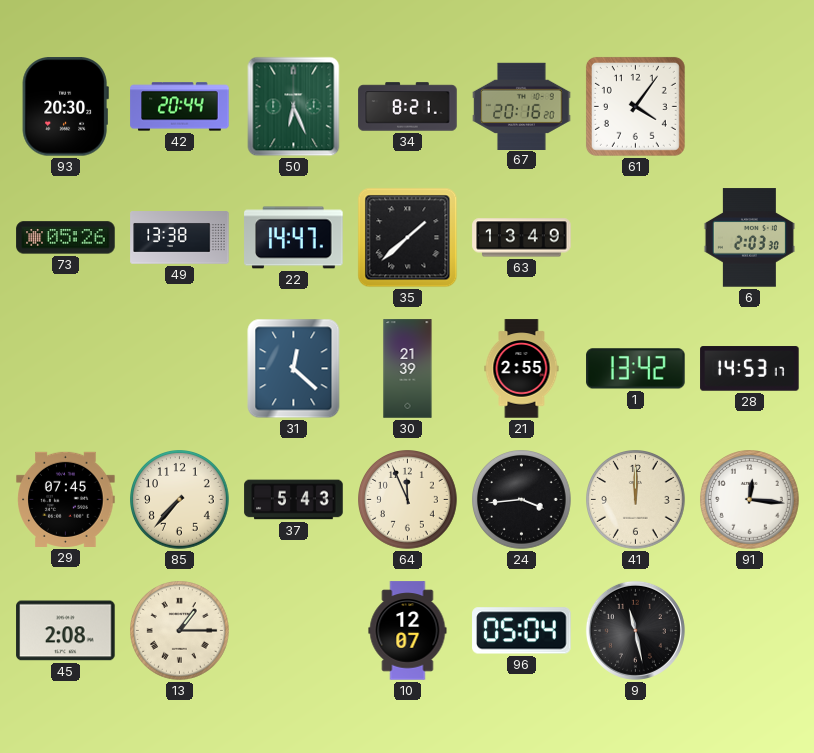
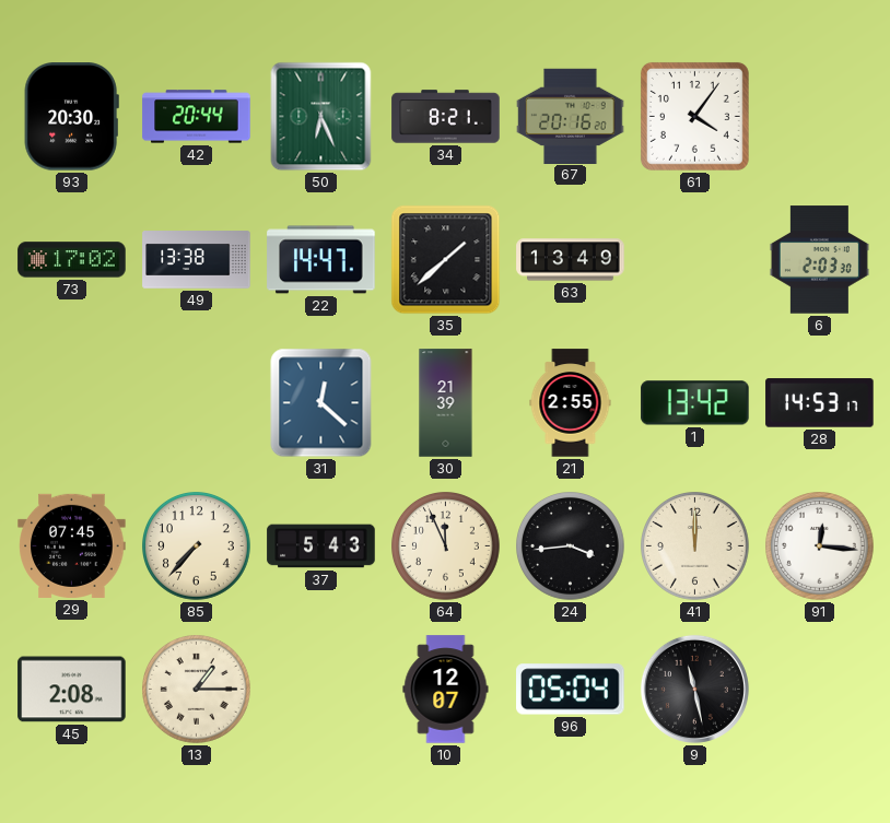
73: 05:26 -> 17:02
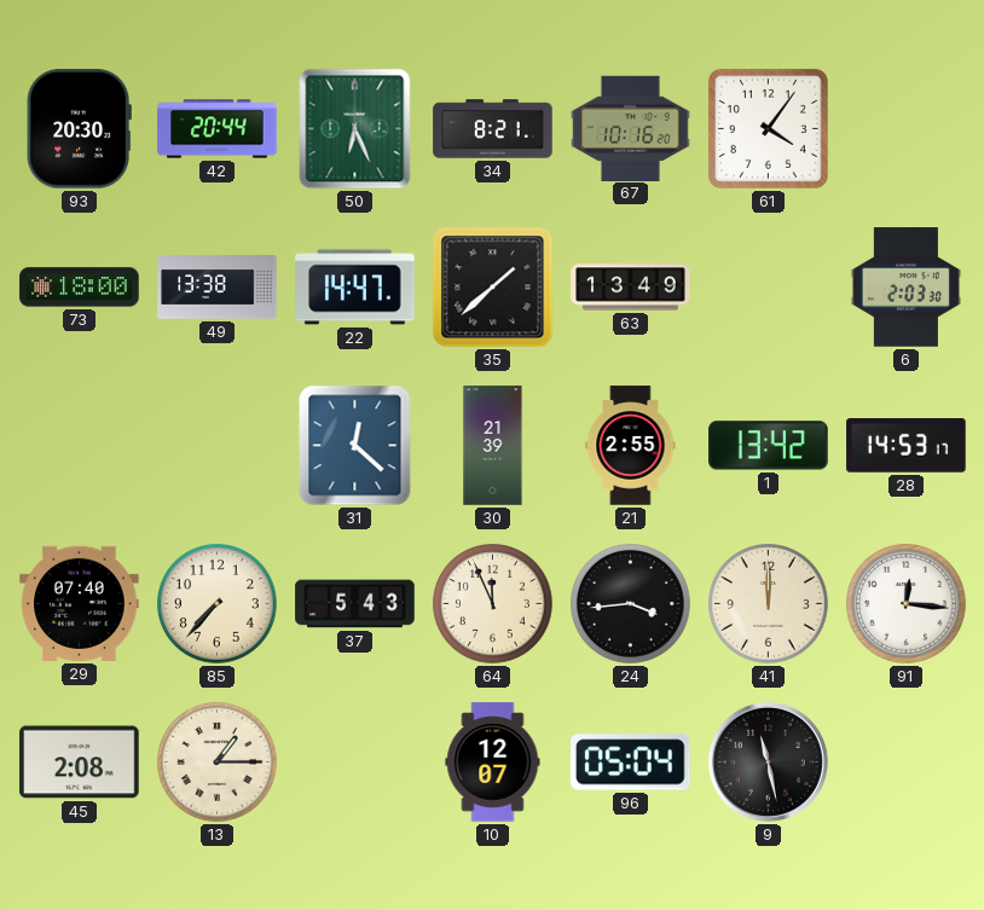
67: 20:16 -> 10:16
73: 17:02 -> 18:00
29: 07:45 -> 07:40
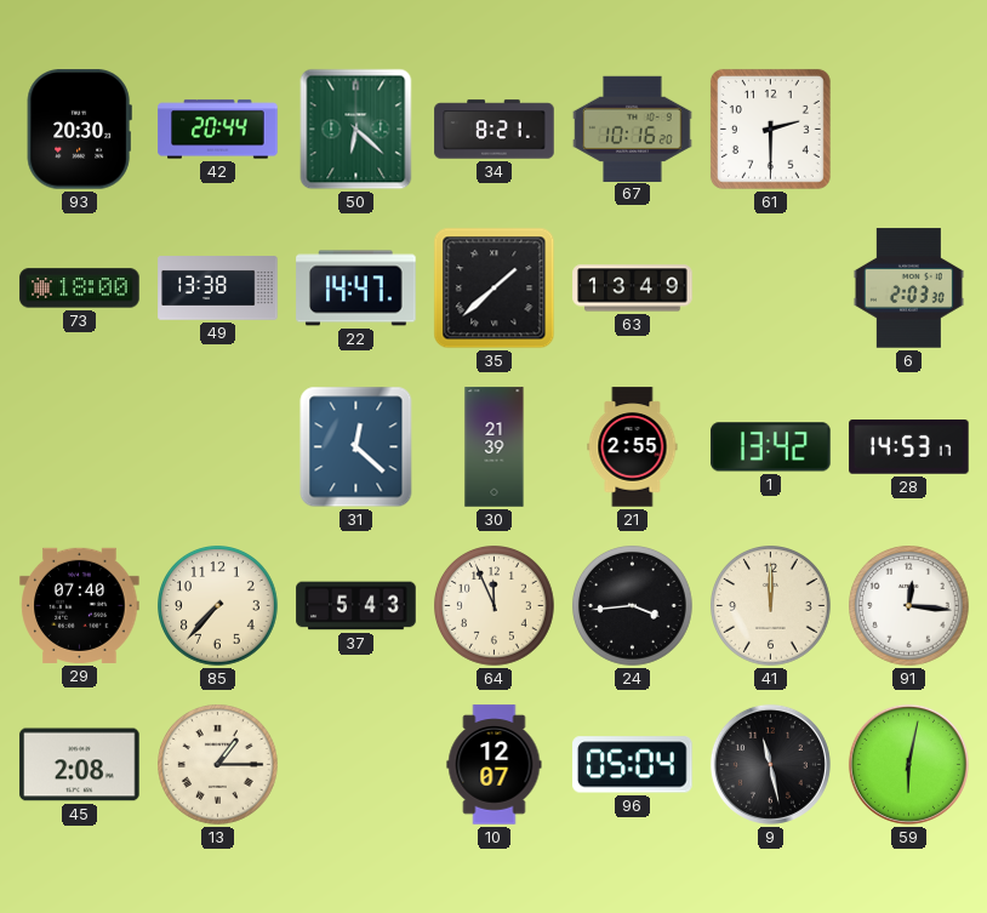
50: 6:26 -> 6:22
61: 4:06 -> 2:30
59: none -> 6:02
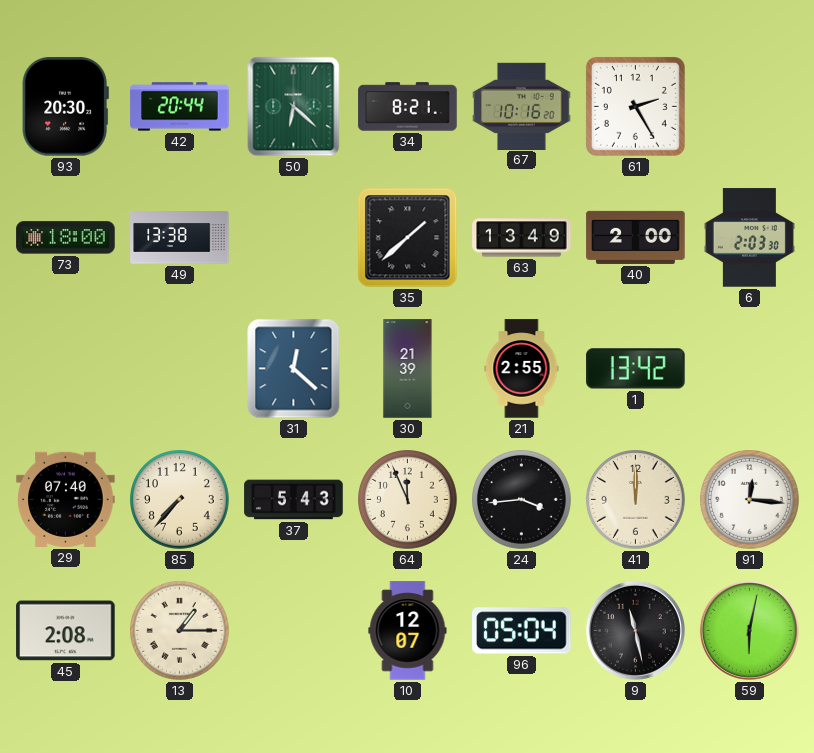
61: 2:30 -> 2:25
22: 14:47 -> none
40: none -> 2:00
28: 14:53 -> none
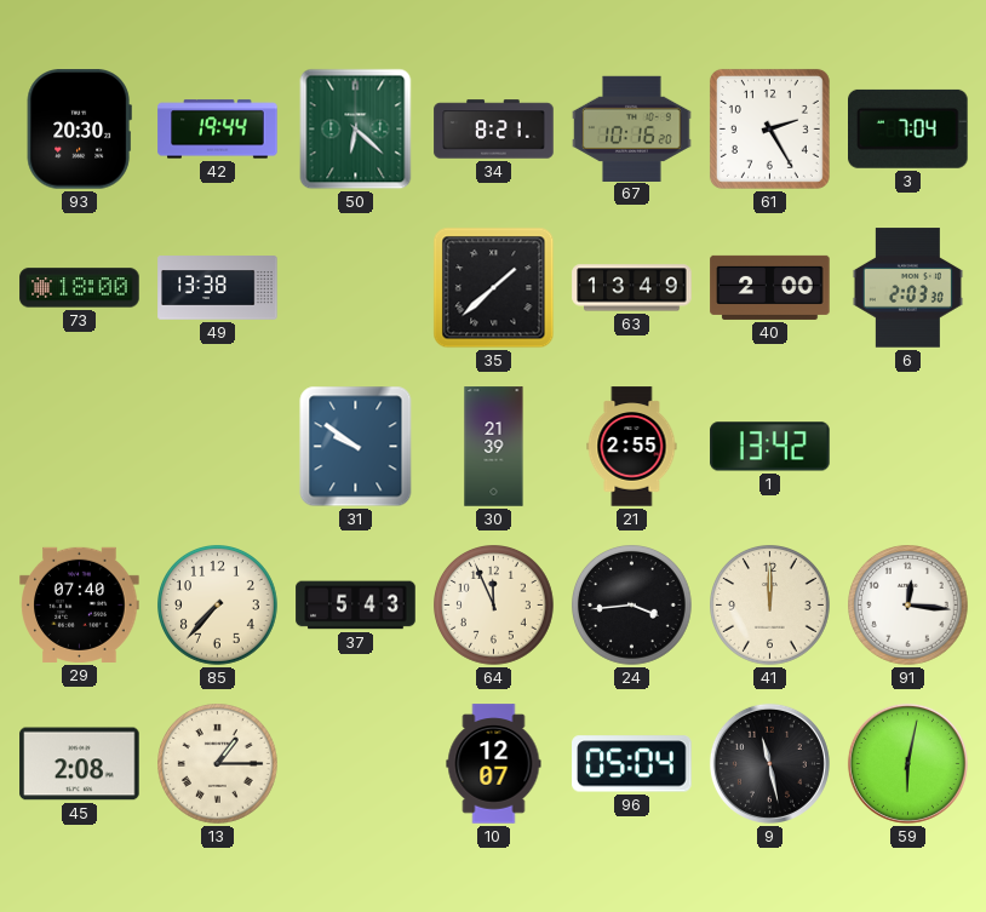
42: 20:44 -> 19:44
3: none -> 7:04
31: 12:22 -> 9:51
